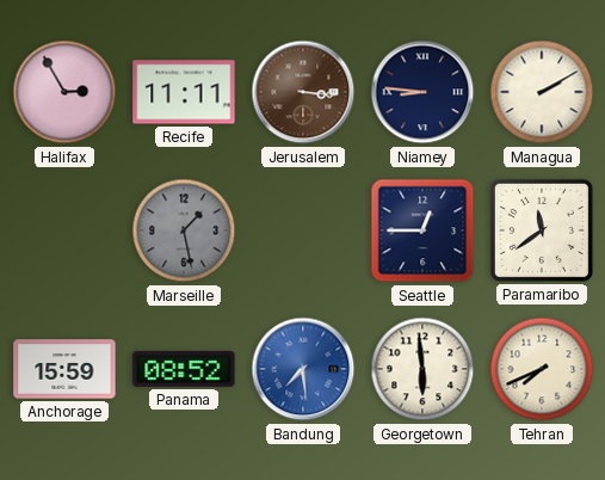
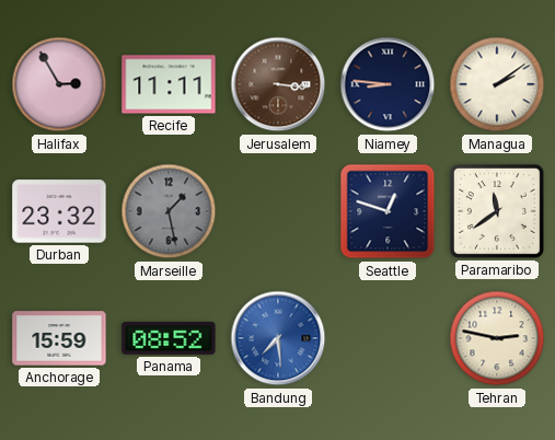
Managua: 2:10 -> 2:09
Durban: none -> 23:32
Seattle: 12:45 -> 12:48
Georgetown: 5:59 -> none
Tehran: 7:41 -> 2:47
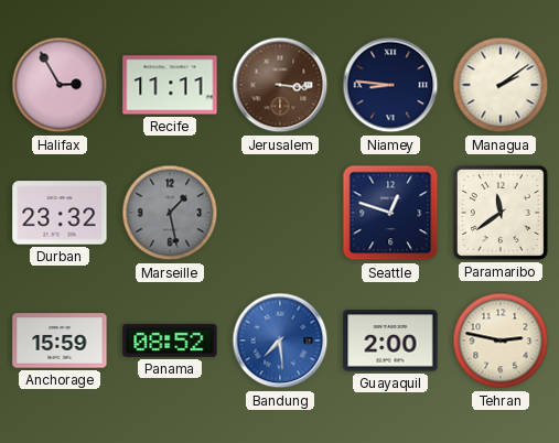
Guayaquil: none -> 2:00
